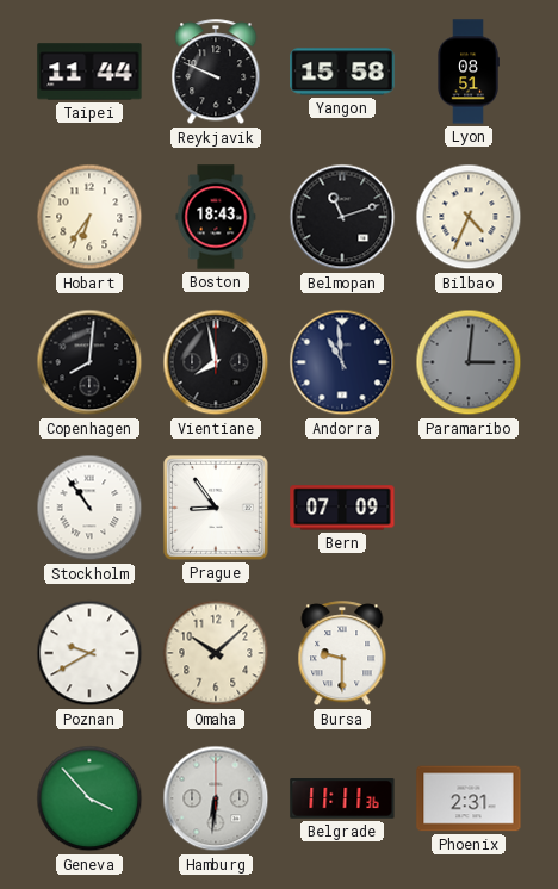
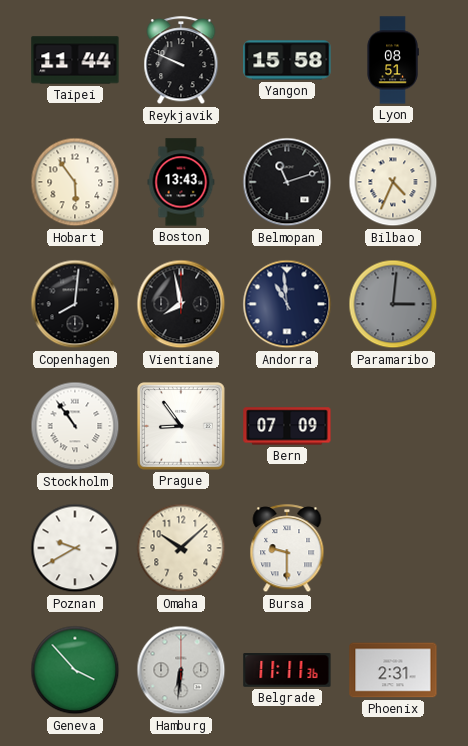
Hobart: 6:36 -> 5:54
Boston: 18:43 -> 13:43
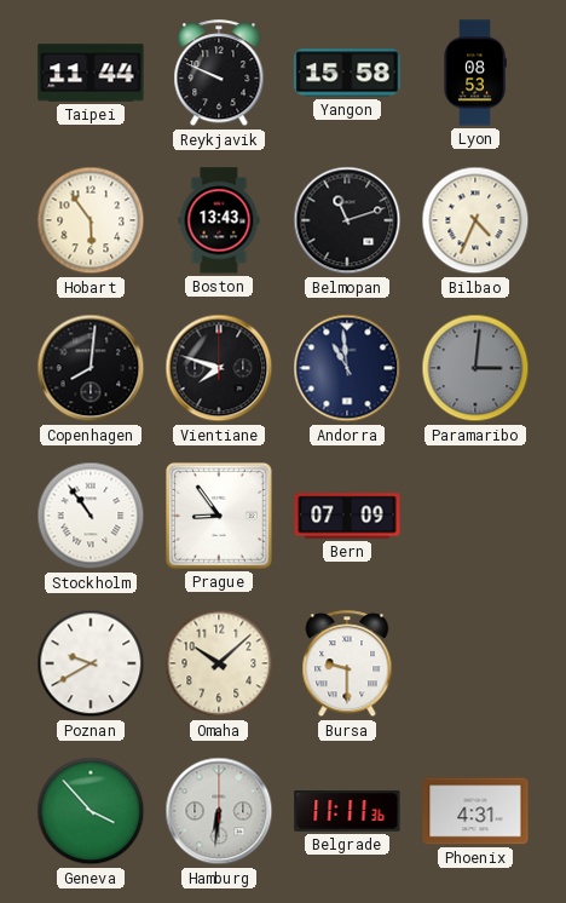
Lyon: 08:51 -> 08:53
Vientiane: 7:58 -> 7:48
Phoenix: 2:31 -> 4:31
